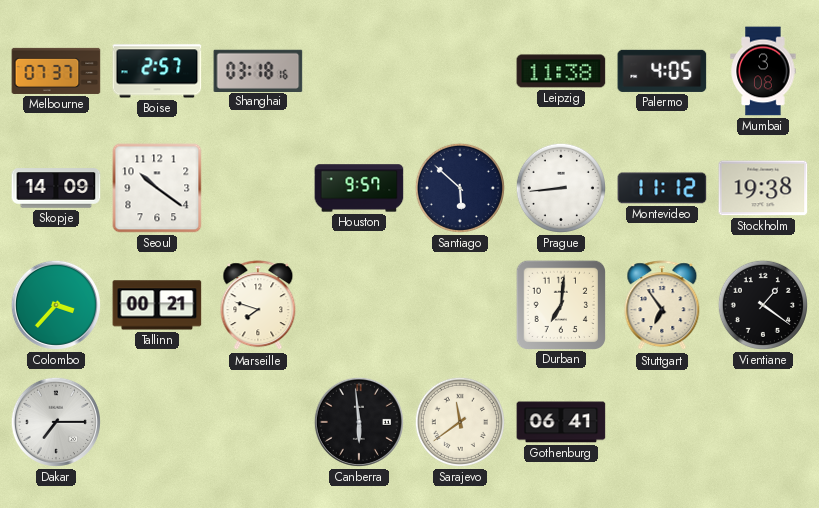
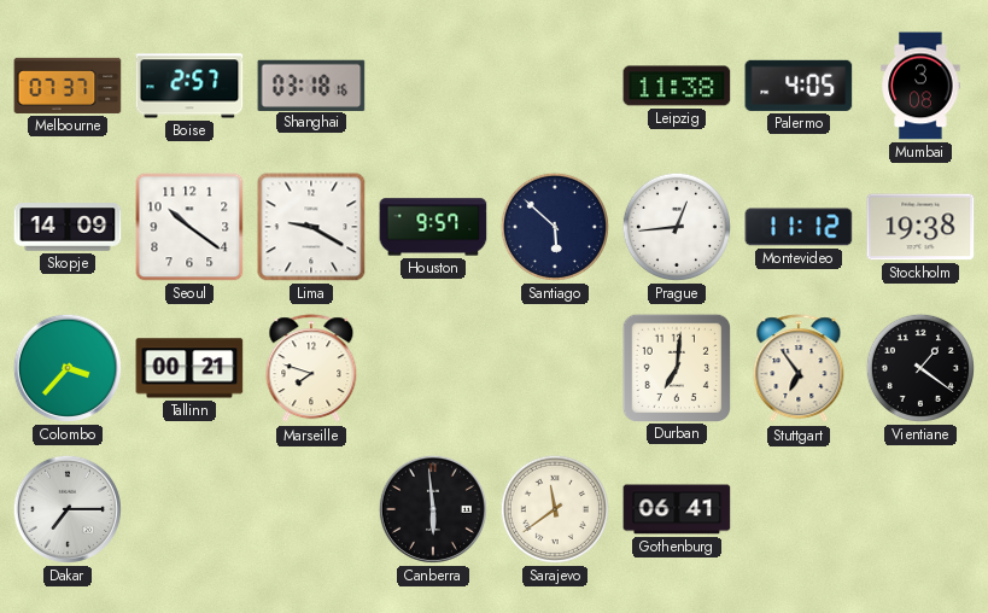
Lima: none -> 9:20
Prague: 8:44 -> 12:44
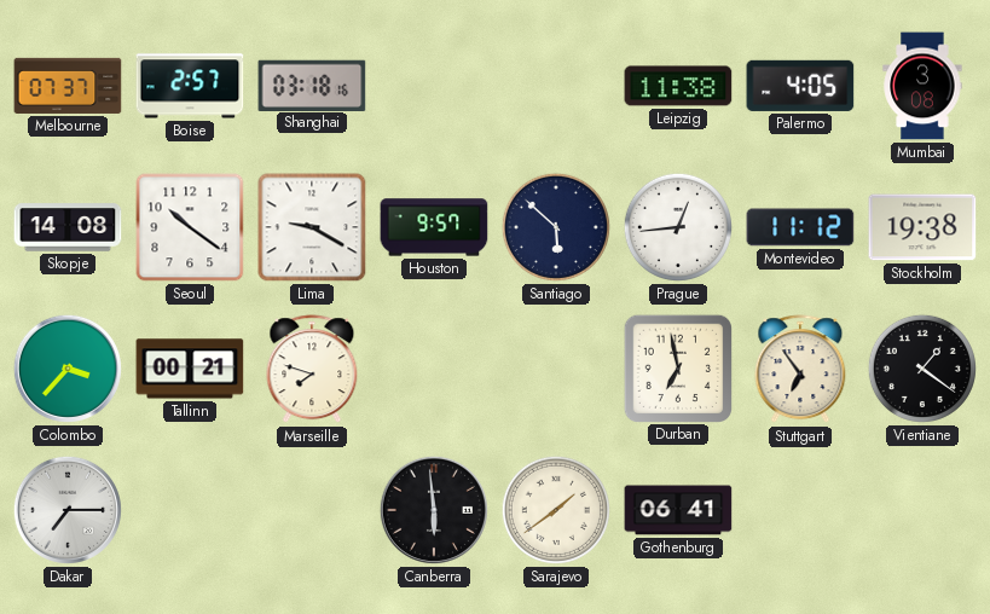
Skopje: 14:09 -> 14:08
Durban: 7:01 -> 6:58
Sarajevo: 11:39 -> 1:39
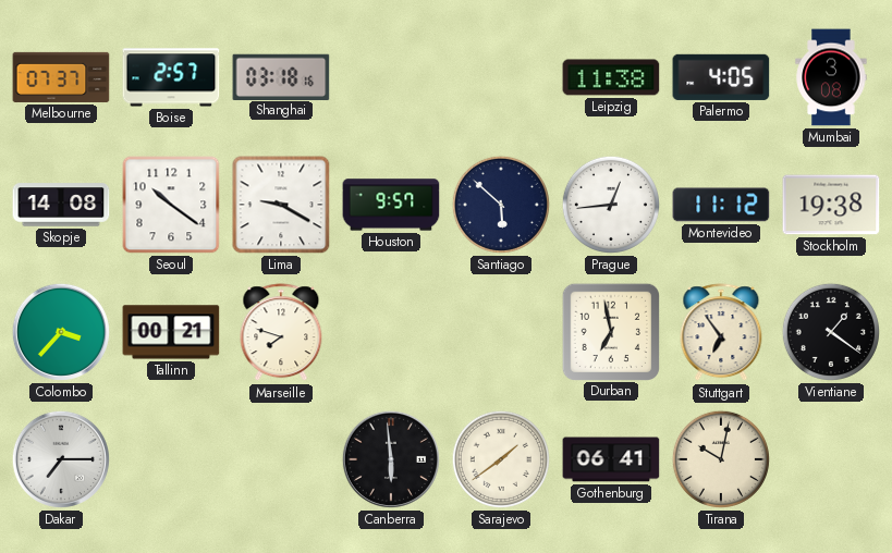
Tirana: none -> 10:02
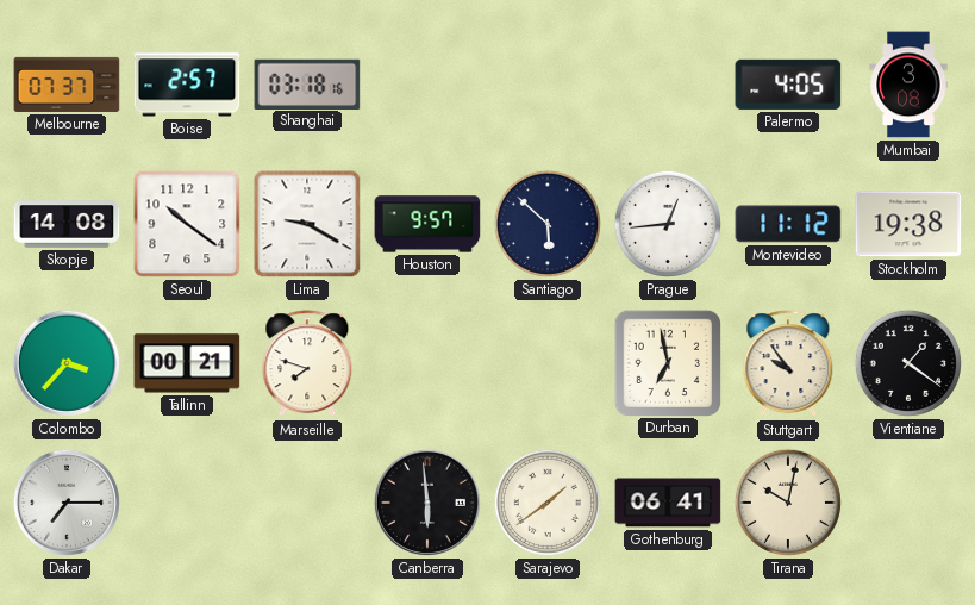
Leipzig: 11:38 -> none
Stuttgart: 6:54 -> 9:54
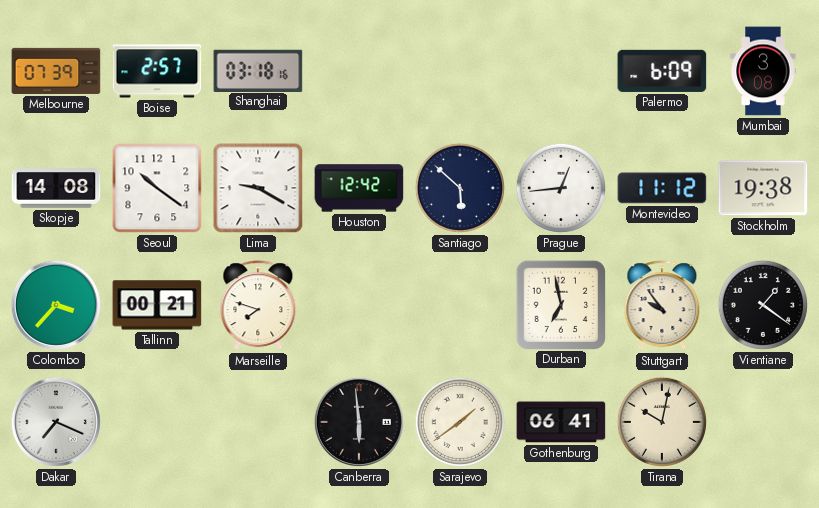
Melbourne: 07:37 -> 07:39
Palermo: 4:05 -> 6:09
Houston: 9:57 -> 12:42
Dakar: 7:15 -> 7:19
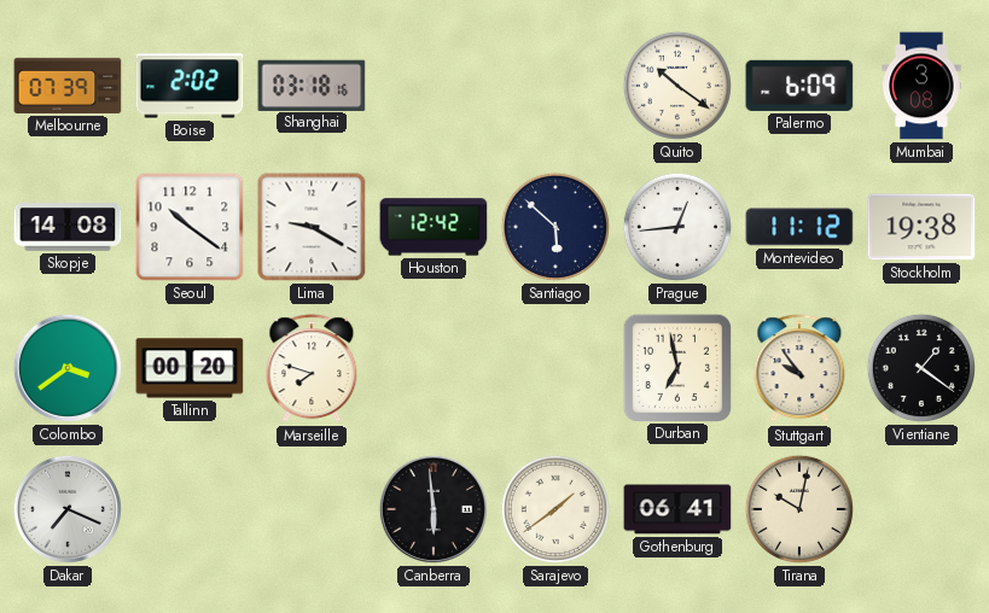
Boise: 2:57 -> 2:02
Quito: none -> 10:21
Colombo: 3:37 -> 3:39
Tallinn: 00:21 -> 00:20
